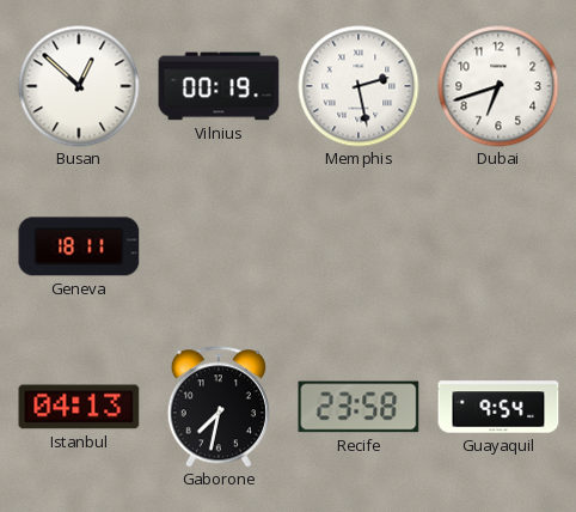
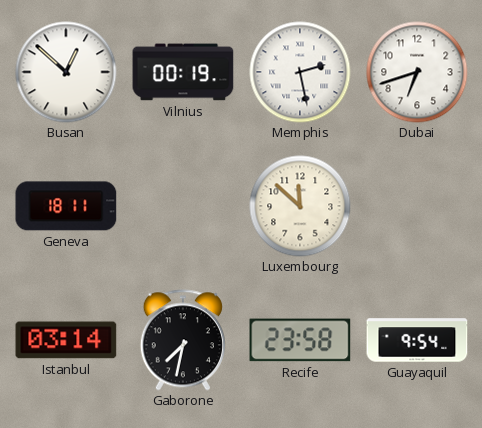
Luxembourg: none -> 11:52
Istanbul: 04:13 -> 03:14
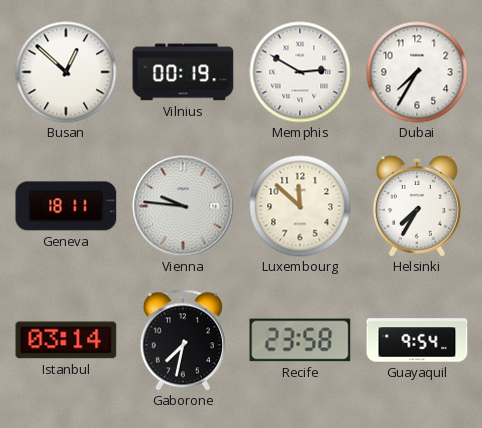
Memphis: 2:28 -> 2:50
Dubai: 6:42 -> 7:35
Vienna: none -> 9:46
Helsinki: none -> 7:35
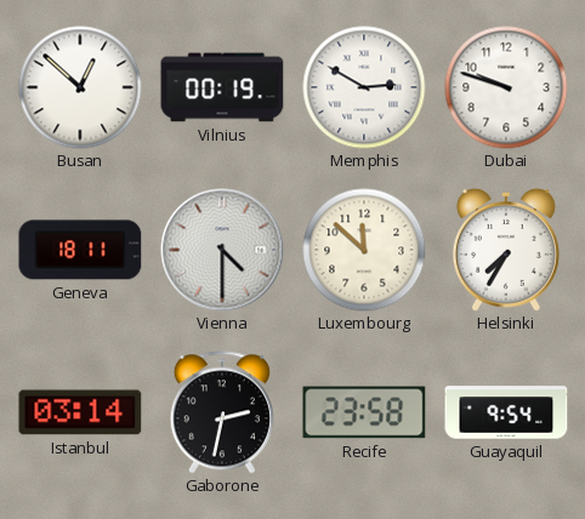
Dubai: 7:35 -> 9:48
Vienna: 9:46 -> 4:30
Gaborone: 7:32 -> 2:32
